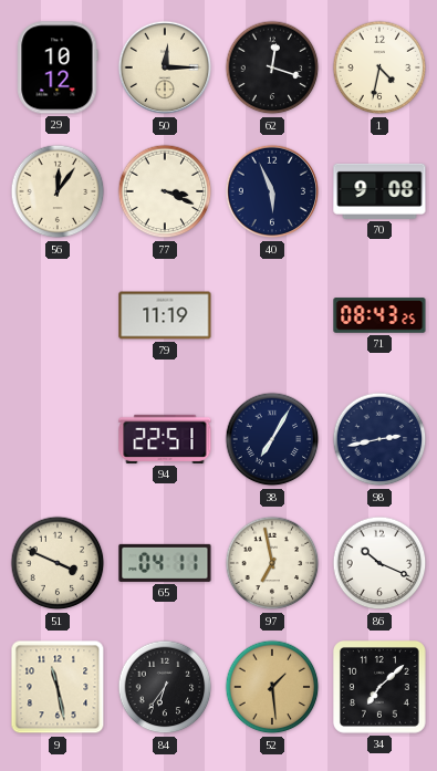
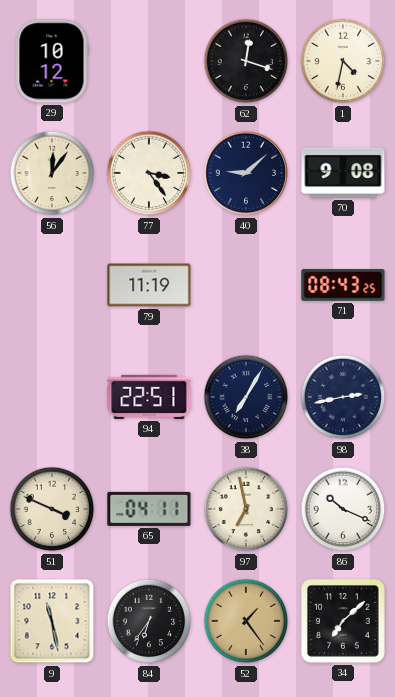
50: 12:15 -> none
77: 3:19 -> 3:24
40: 5:56 -> 9:08
52: 1:29 -> 1:24
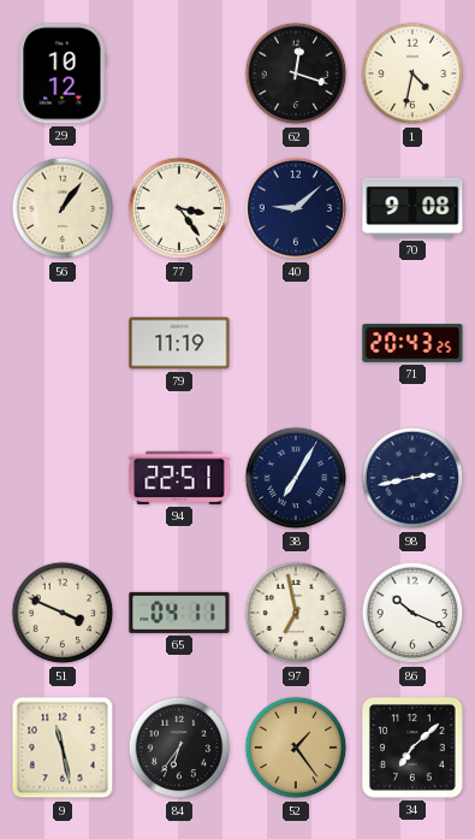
56: 12:06 -> 1:06
71: 08:43 -> 20:43
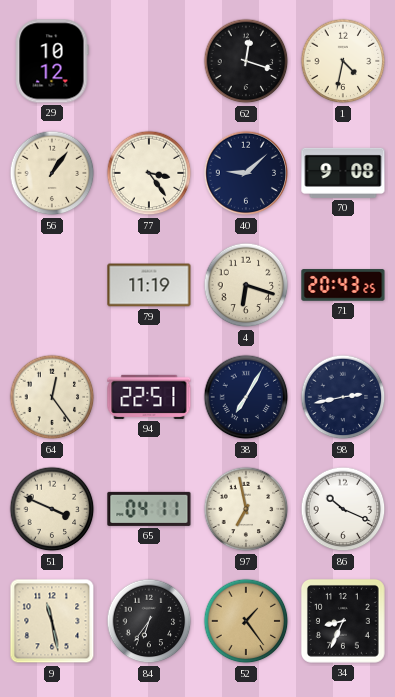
4: none -> 6:18
64: none -> 12:24
34: 7:08 -> 8:34
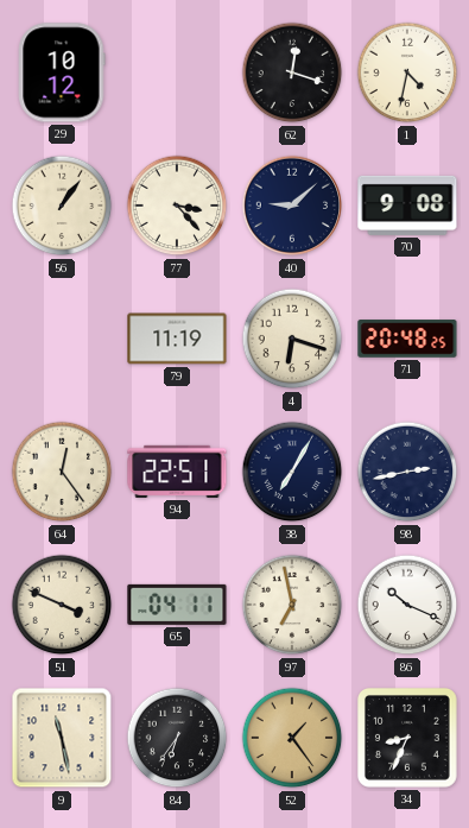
77: 3:24 -> 3:23
71: 20:43 -> 20:48
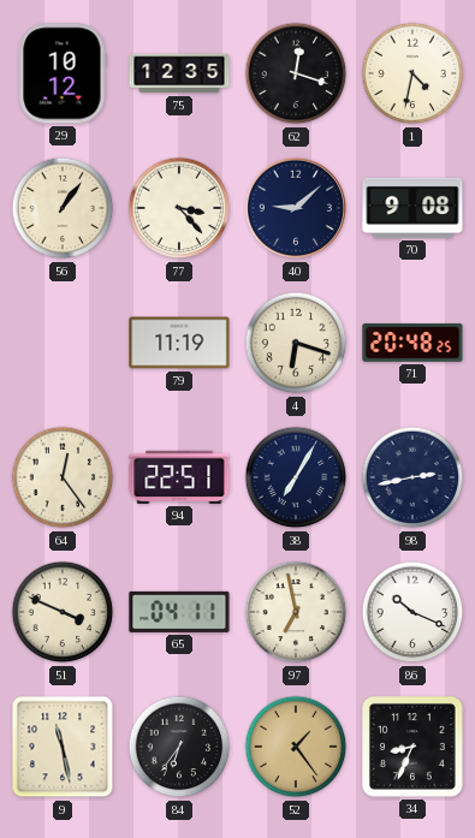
75: none -> 12:35
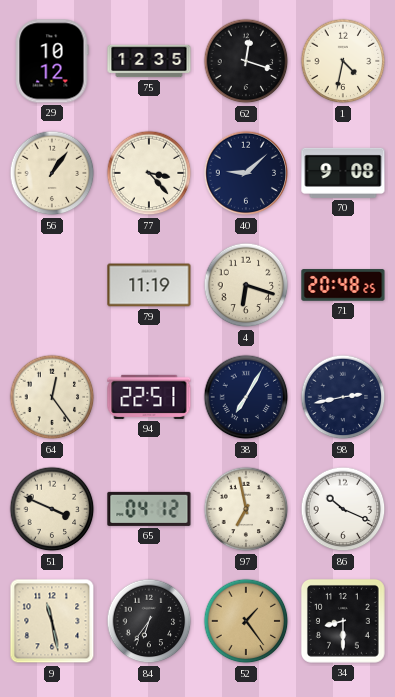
65: 04:11 -> 04:12
34: 8:34 -> 8:30
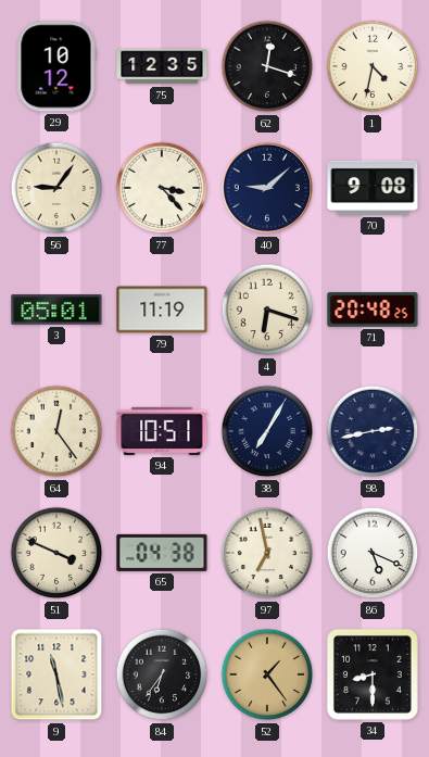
56: 1:06 -> 9:06
3: none -> 05:01
94: 22:51 -> 10:51
65: 04:12 -> 04:38
86: 10:19 -> 5:19
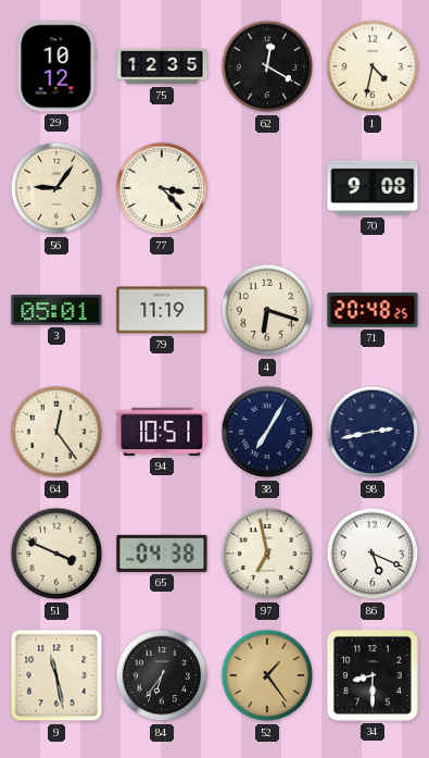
62: 12:18 -> 12:20
40: 9:08 -> none
